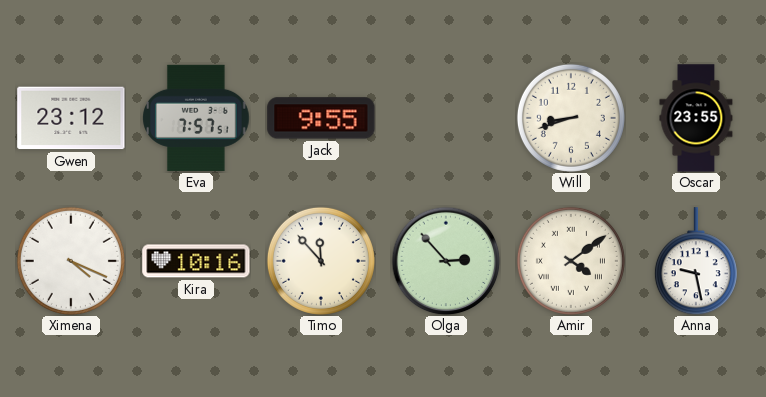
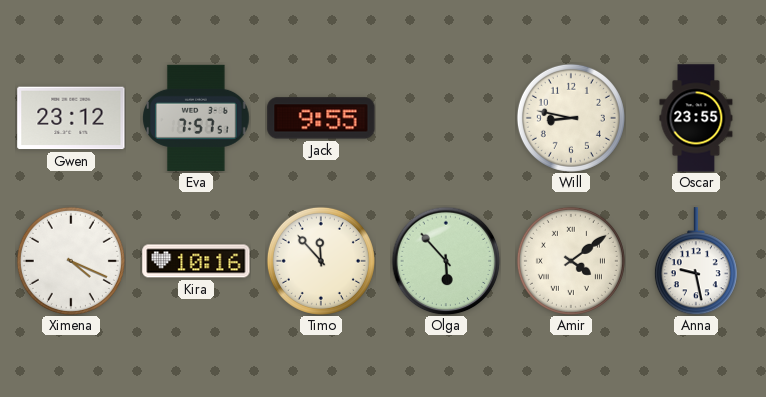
Will: 8:42 -> 8:47
Olga: 2:53 -> 5:53
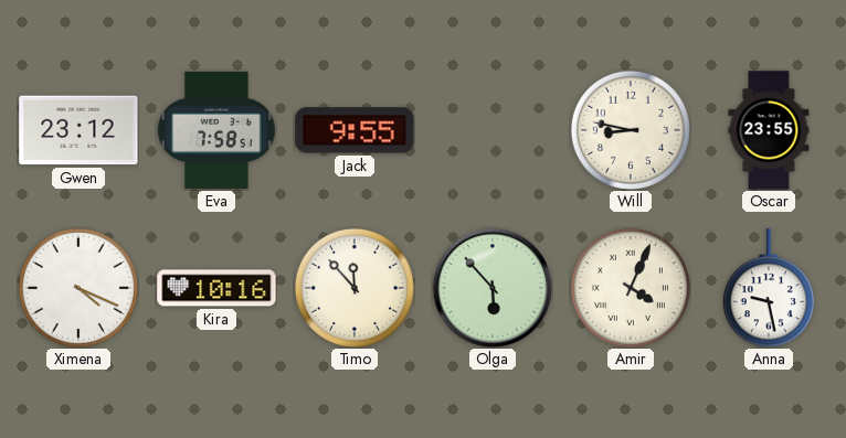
Eva: 7:57 -> 7:58
Amir: 4:09 -> 4:04
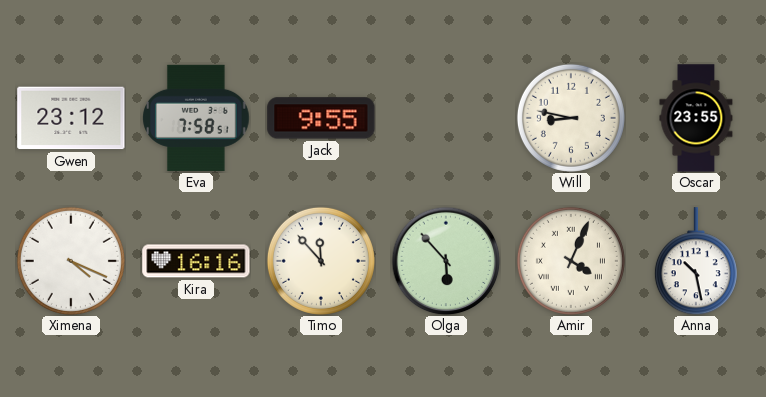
Kira: 10:16 -> 16:16
Anna: 9:28 -> 10:28
